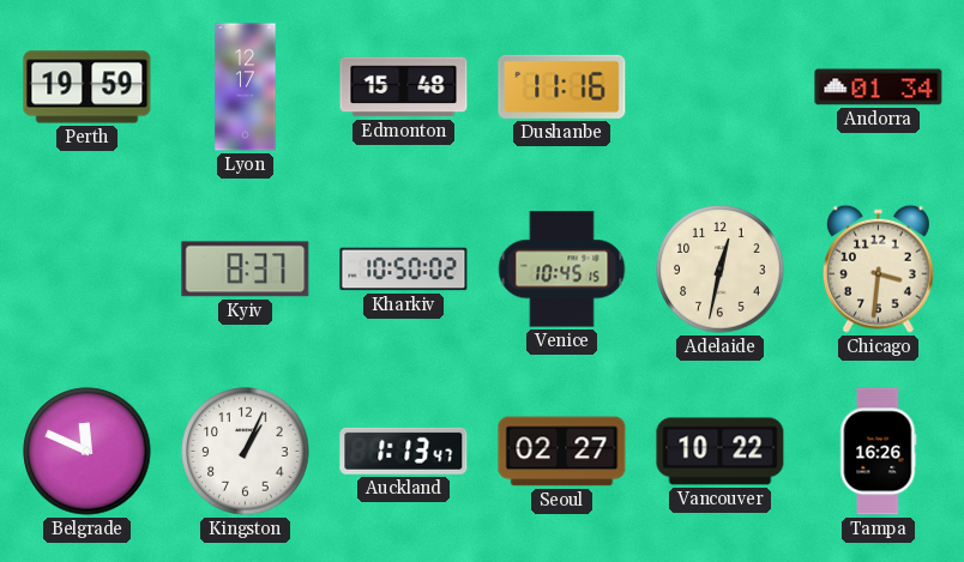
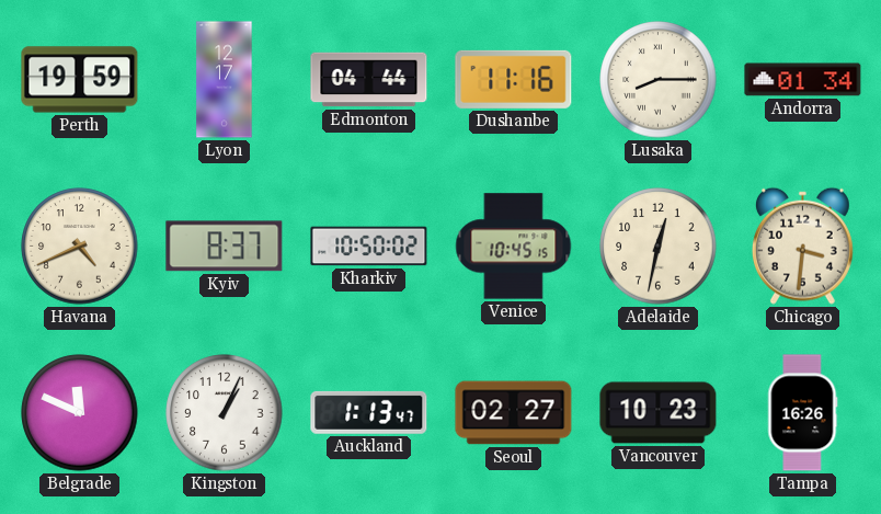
Edmonton: 15:48 -> 04:44
Lusaka: none -> 8:15
Havana: none -> 4:41
Vancouver: 10:22 -> 10:23
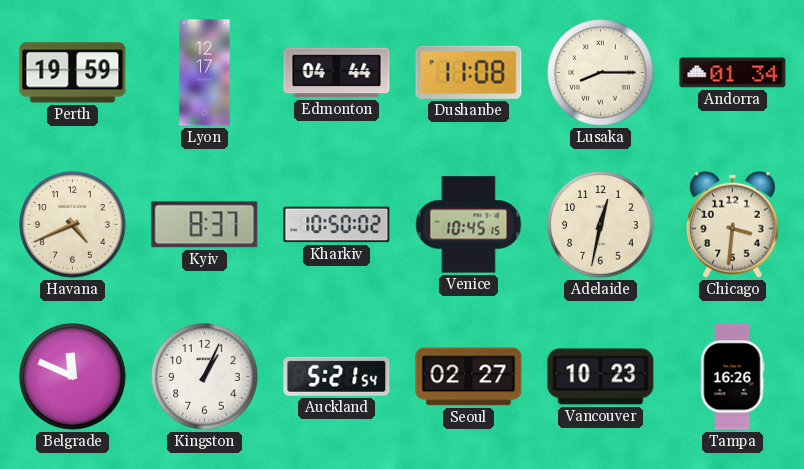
Dushanbe: 11:16 -> 11:08
Auckland: 1:13 -> 5:21
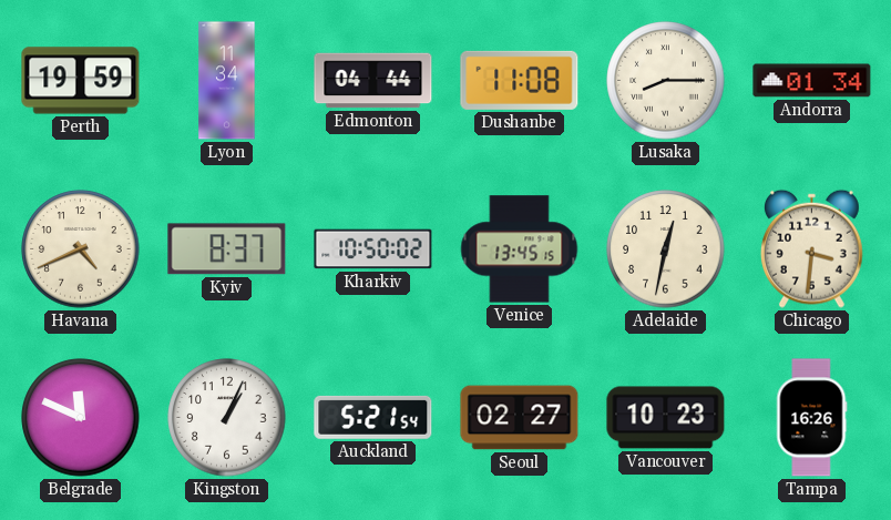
Lyon: 12:17 -> 11:34
Venice: 10:45 -> 13:45
